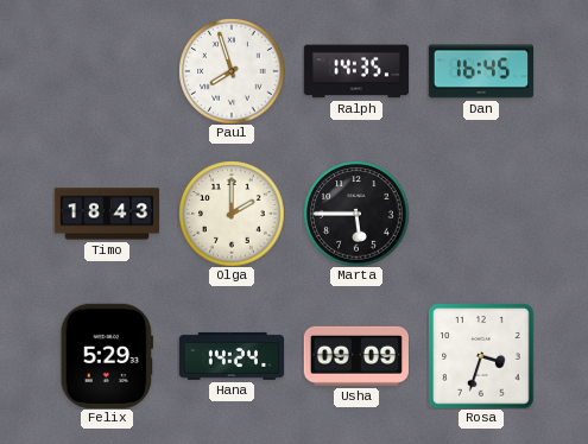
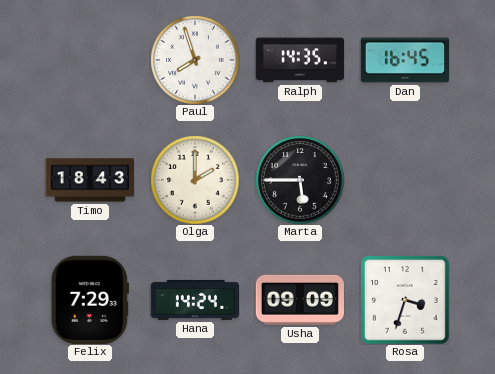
Felix: 5:29 -> 7:29
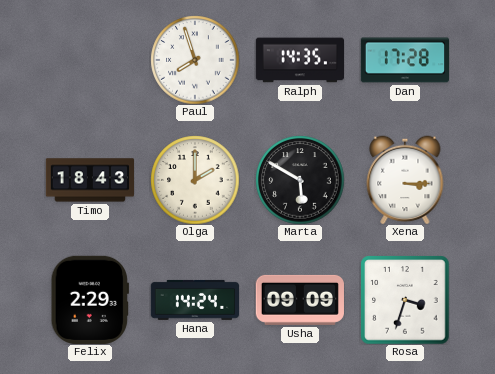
Dan: 16:45 -> 17:28
Marta: 5:45 -> 5:50
Xena: none -> 3:15
Felix: 7:29 -> 2:29
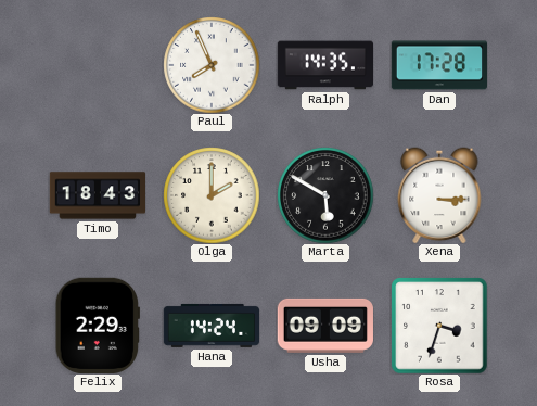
Paul: 7:57 -> 7:56
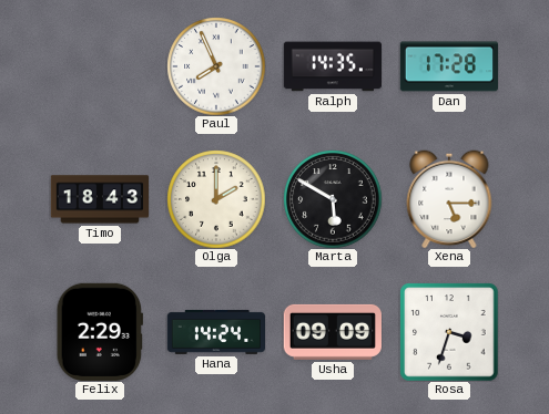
Xena: 3:15 -> 5:15
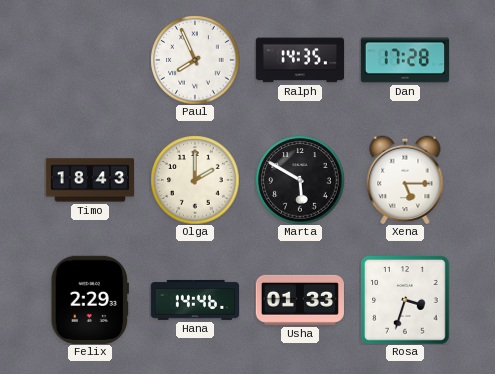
Hana: 14:24 -> 14:46
Usha: 09:09 -> 01:33
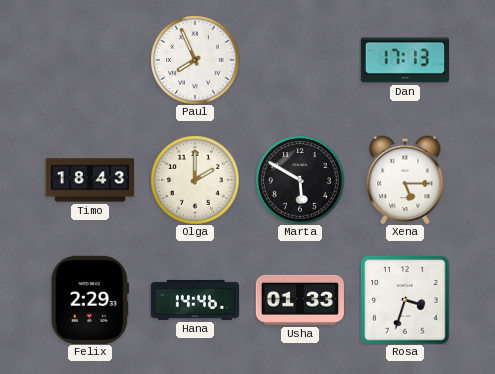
Ralph: 14:35 -> none
Dan: 17:28 -> 17:13
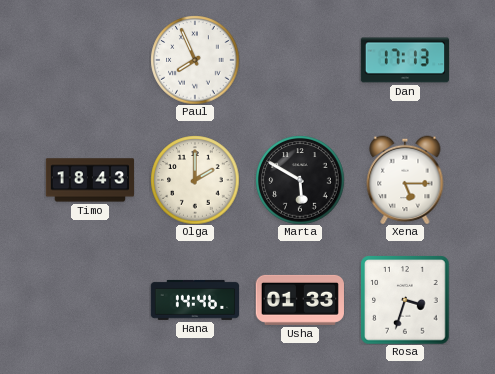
Felix: 2:29 -> none
